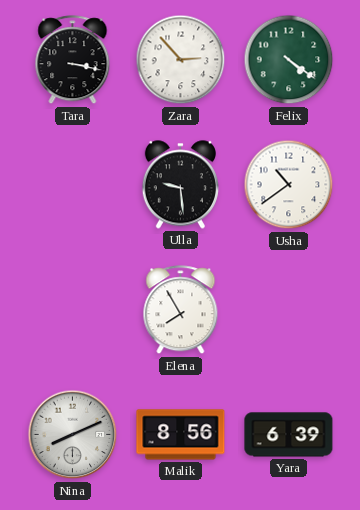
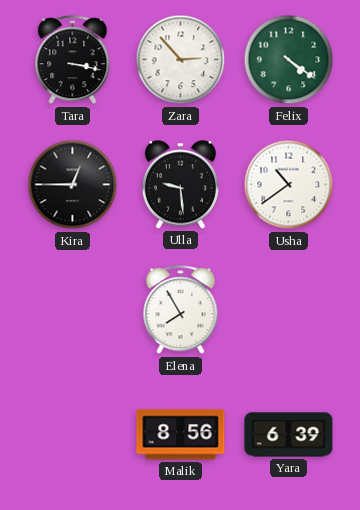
Kira: none -> 12:45
Nina: 8:11 -> none
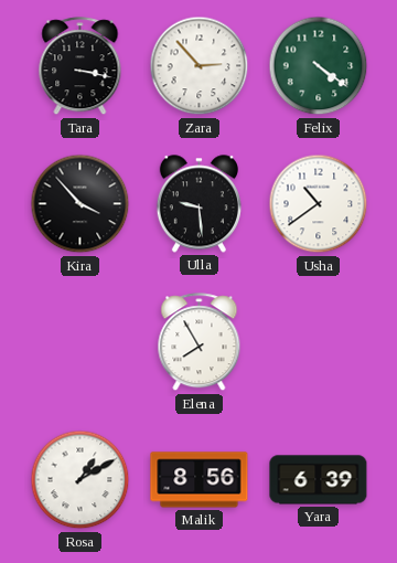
Kira: 12:45 -> 3:53
Rosa: none -> 1:10
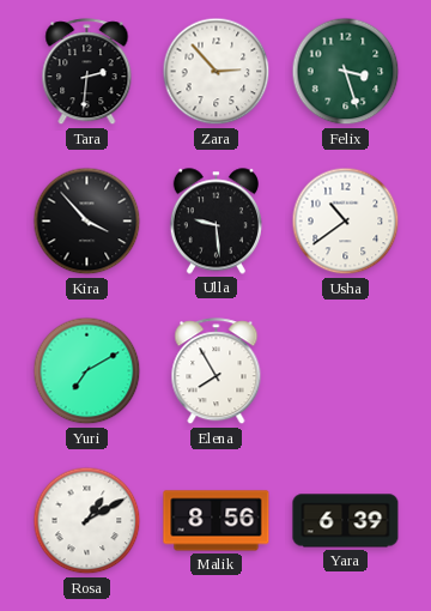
Tara: 3:17 -> 2:31
Felix: 4:21 -> 3:27
Yuri: none -> 7:10
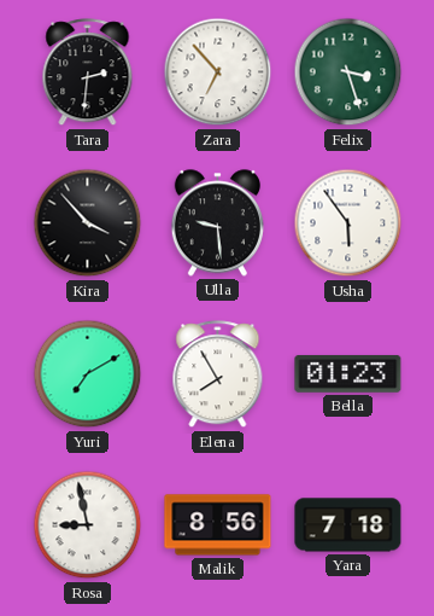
Zara: 2:53 -> 6:53
Usha: 10:39 -> 5:54
Bella: none -> 01:23
Rosa: 1:10 -> 8:58
Yara: 6:39 -> 7:18
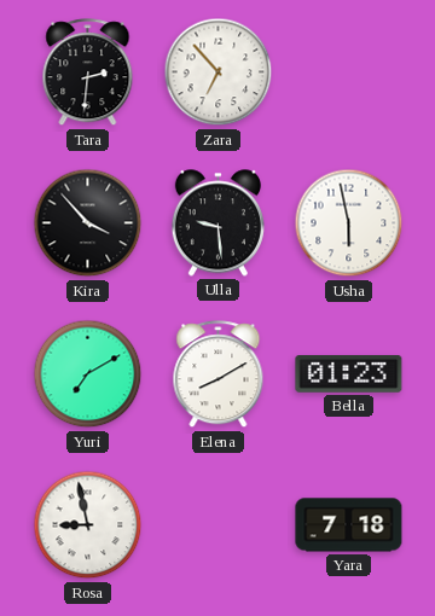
Felix: 3:27 -> none
Usha: 5:54 -> 5:58
Elena: 7:55 -> 8:10
Malik: 8:56 -> none
